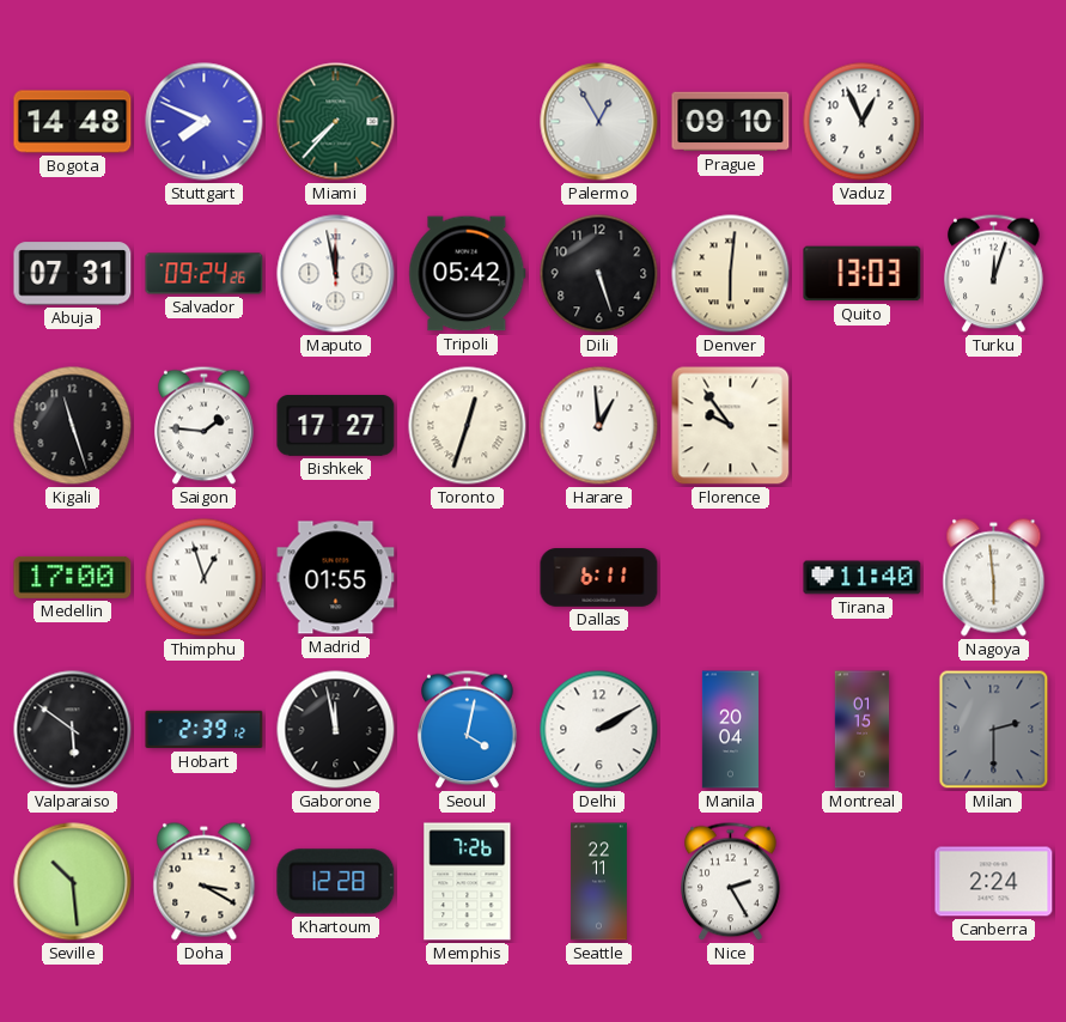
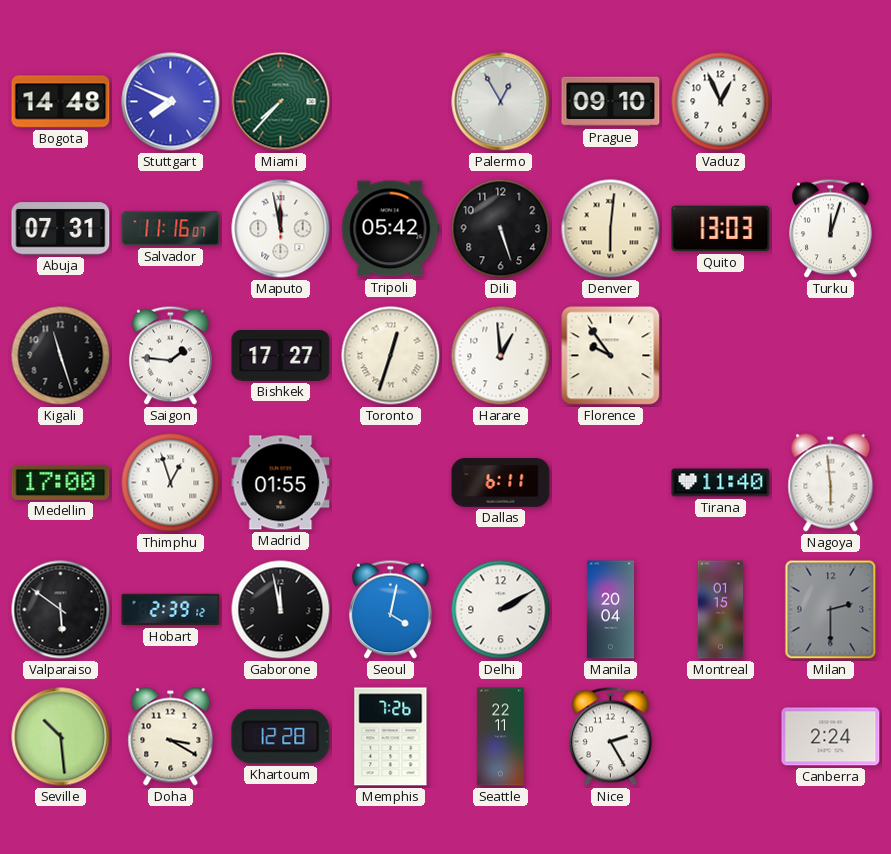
Salvador: 09:24 -> 11:16
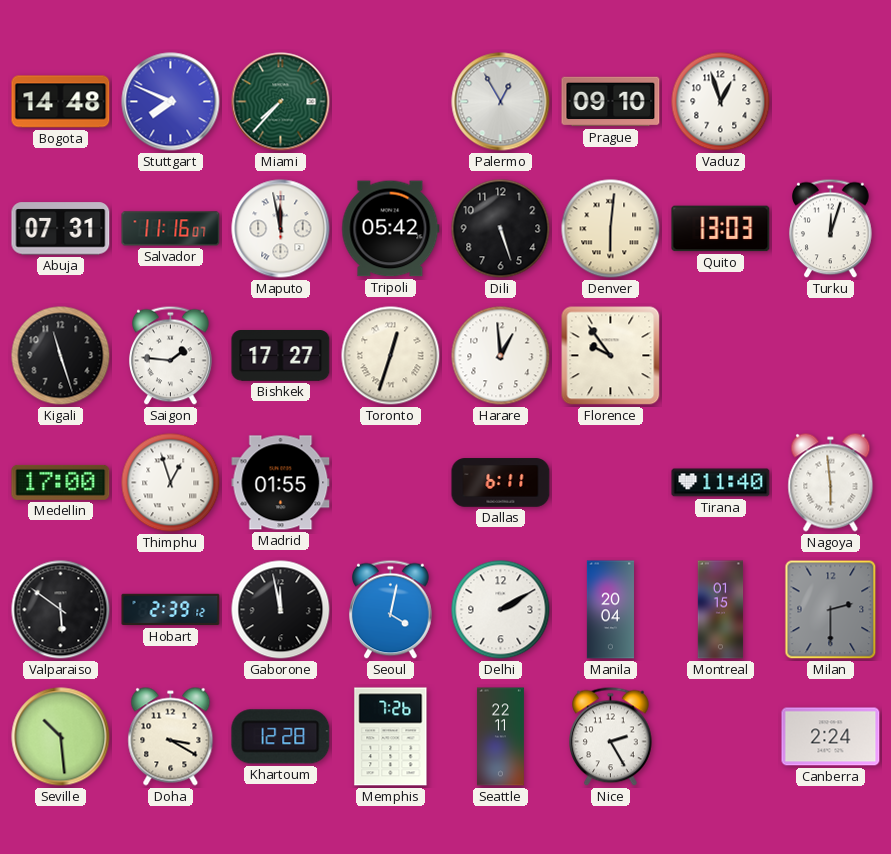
Vaduz: 12:56 -> 12:57
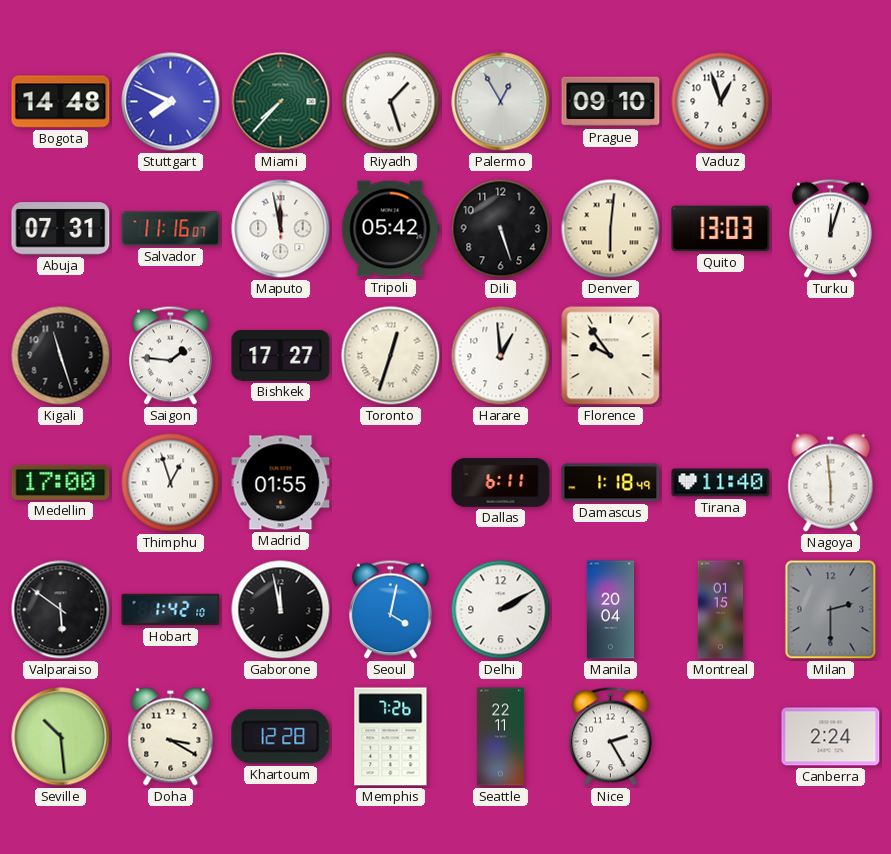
Riyadh: none -> 1:27
Damascus: none -> 1:18
Hobart: 2:39 -> 1:42
